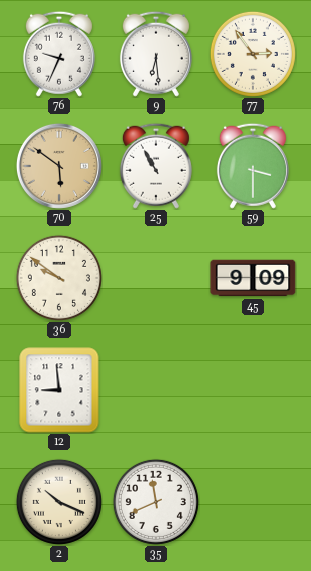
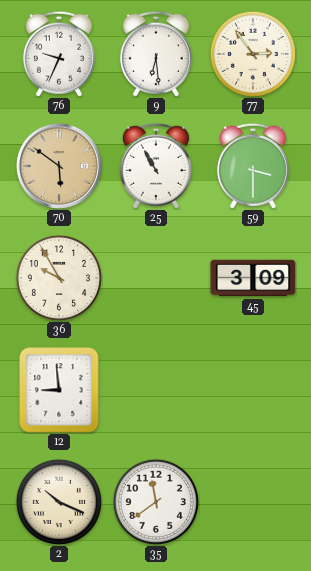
36: 9:51 -> 9:55
45: 9:09 -> 3:09
35: 11:41 -> 11:39
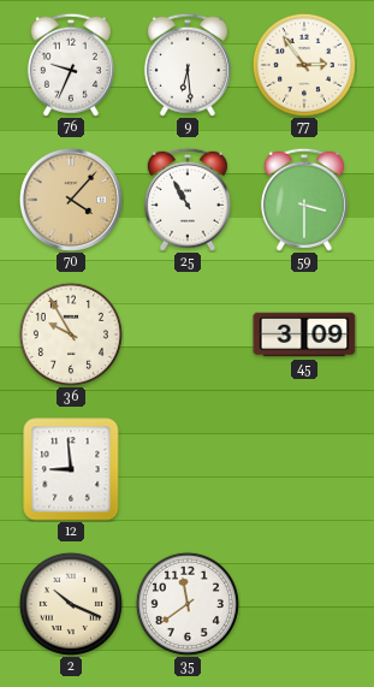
70: 5:51 -> 4:07
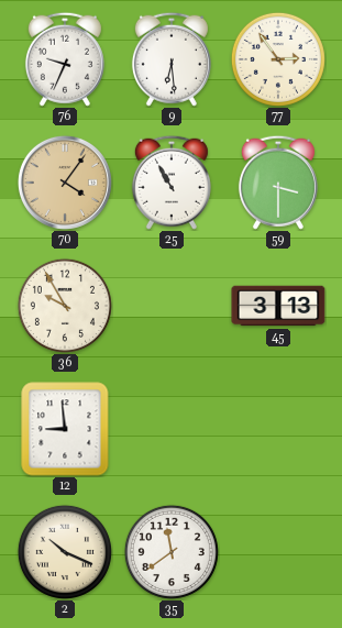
70: 4:07 -> 4:06
45: 3:09 -> 3:13
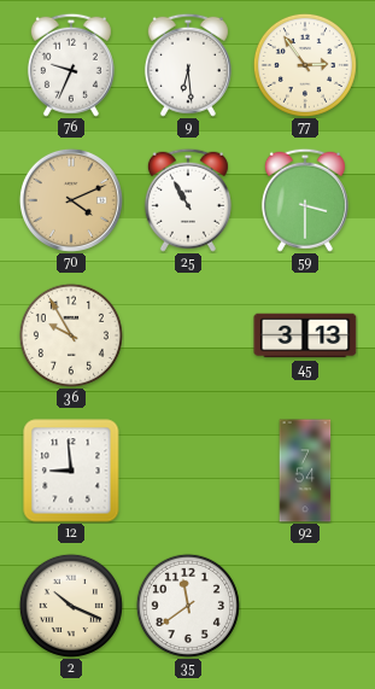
70: 4:06 -> 4:11
92: none -> 7:54
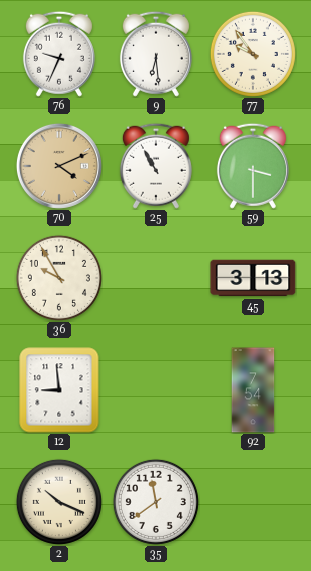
77: 2:54 -> 9:54
